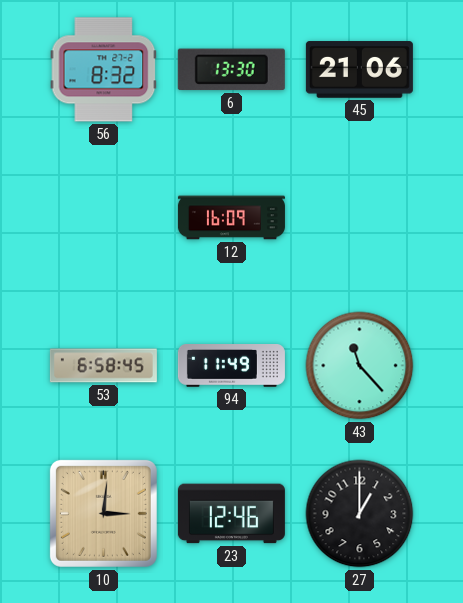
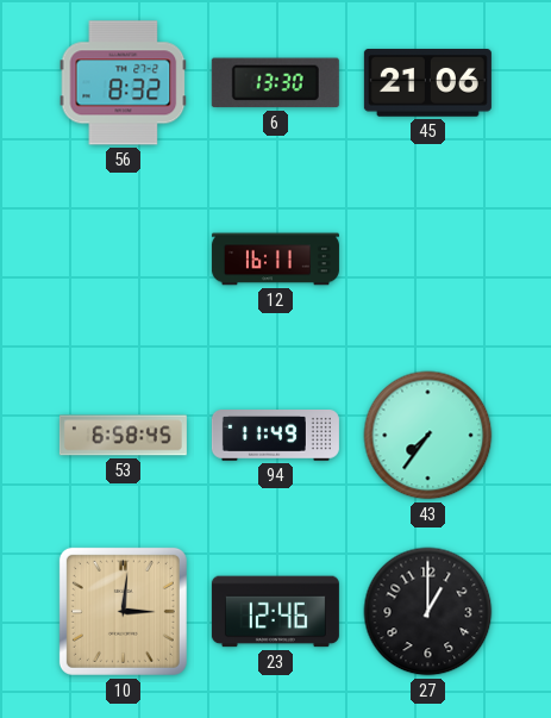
12: 16:09 -> 16:11
43: 11:23 -> 7:36
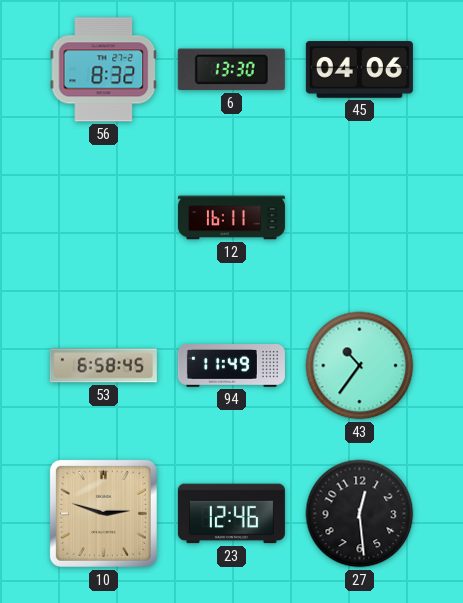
45: 21:06 -> 04:06
43: 7:36 -> 10:36
10: 3:01 -> 2:48
27: 1:00 -> 12:29
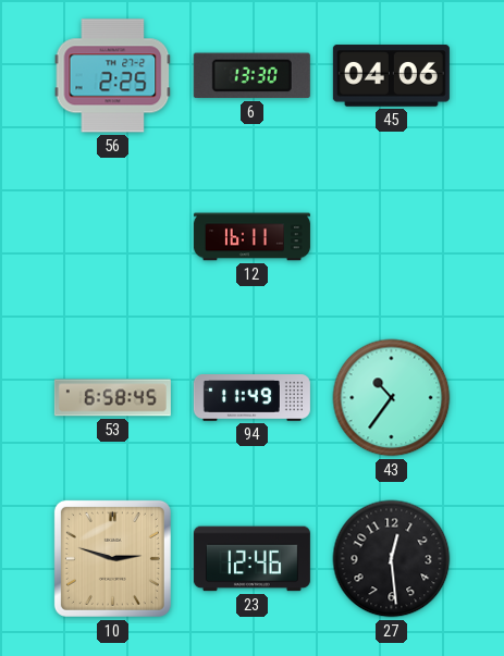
56: 8:32 -> 2:25
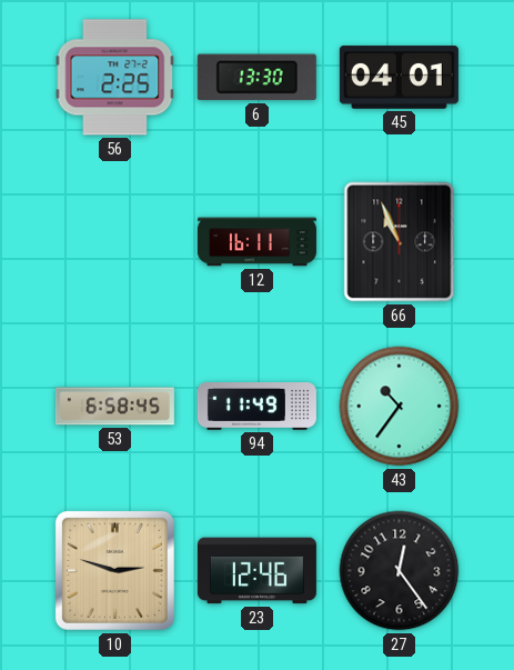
45: 04:06 -> 04:01
66: none -> 10:56
27: 12:29 -> 12:24
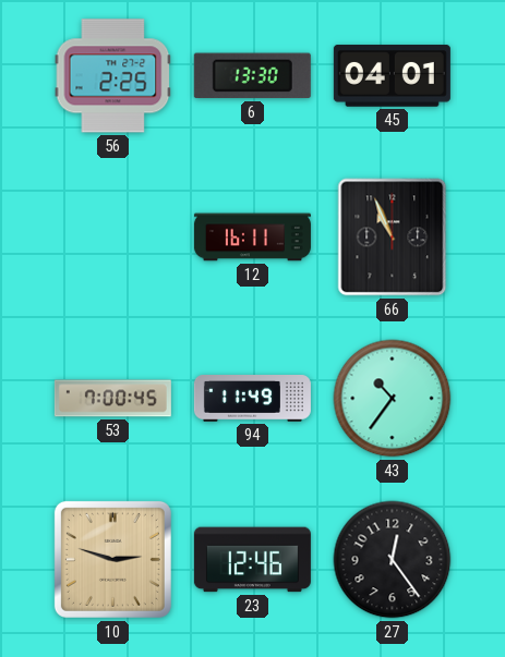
53: 6:58 -> 7:00
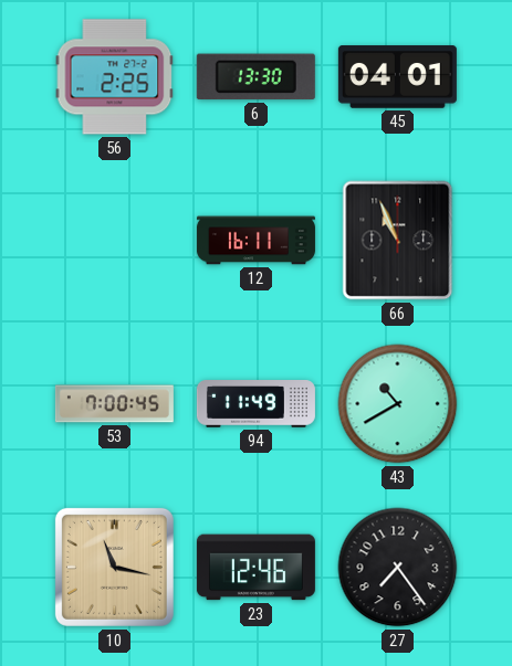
43: 10:36 -> 10:40
10: 2:48 -> 11:17
27: 12:24 -> 7:24
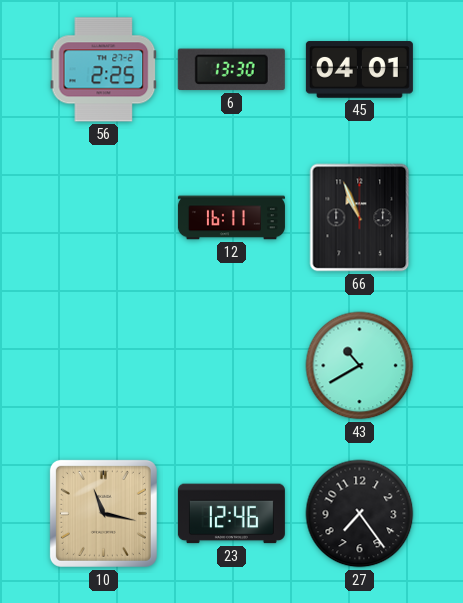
53: 7:00 -> none
94: 11:49 -> none
